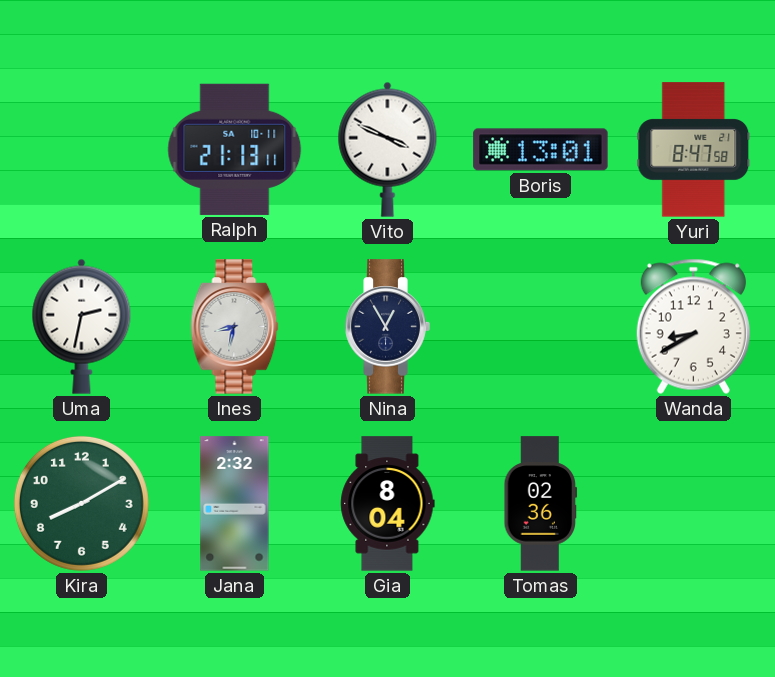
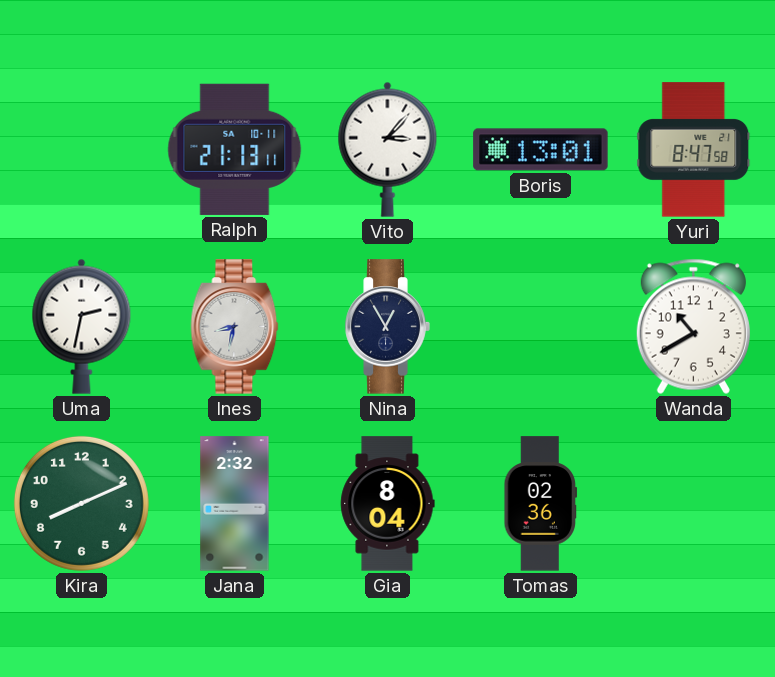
Vito: 3:49 -> 3:07
Wanda: 8:40 -> 10:40
Kira: 8:10 -> 8:11
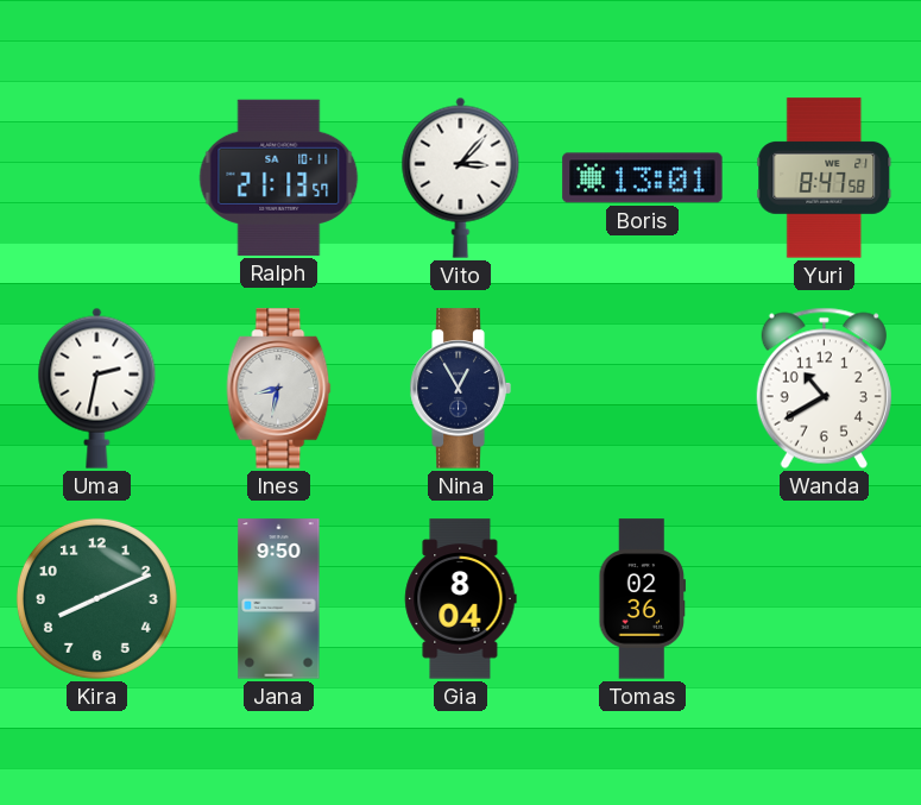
Ralph: 21:13:11 -> 21:13:57
Jana: 2:32 -> 9:50
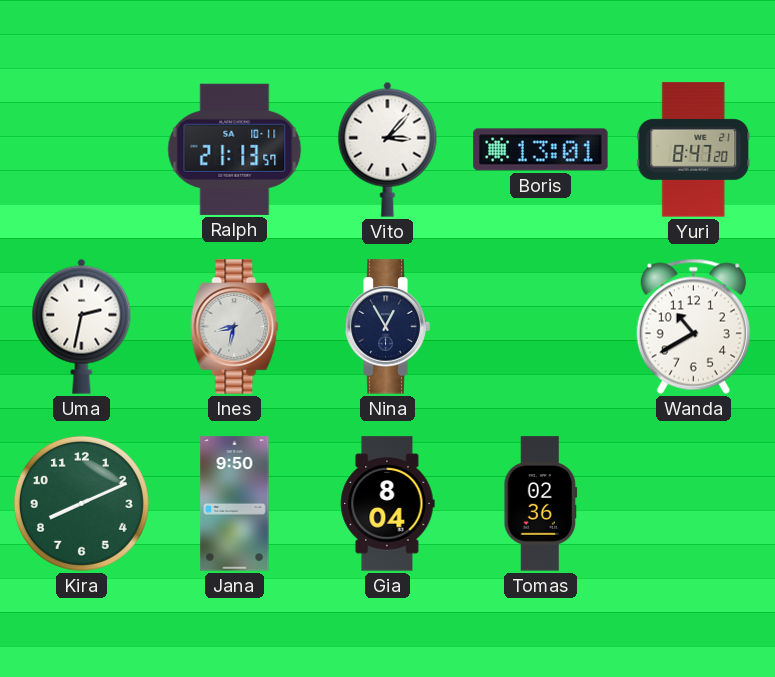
Yuri: 8:47:58 -> 8:47:20
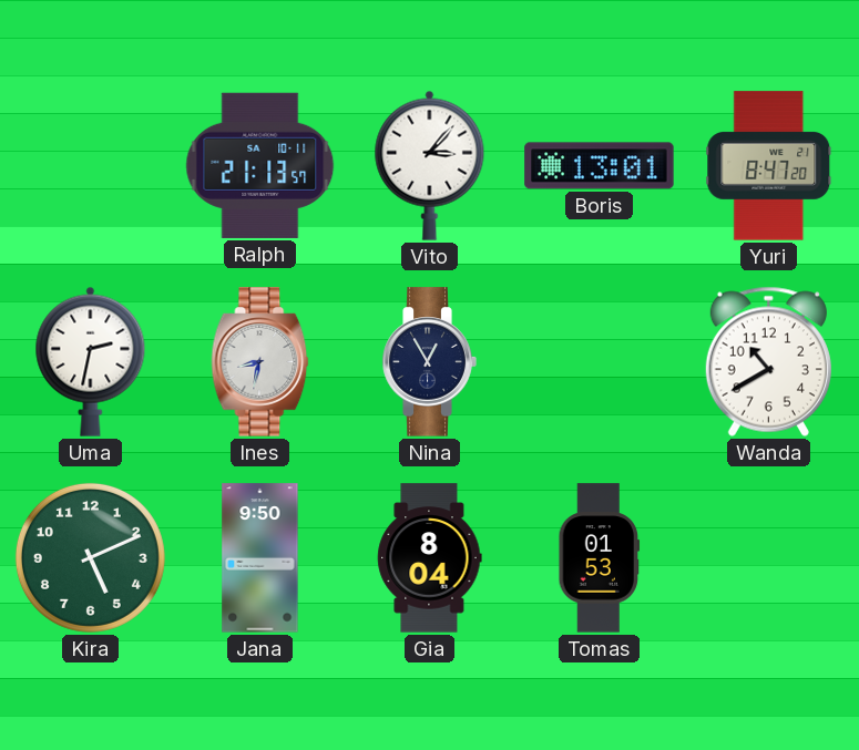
Kira: 8:11 -> 5:11
Tomas: 02:36 -> 01:53
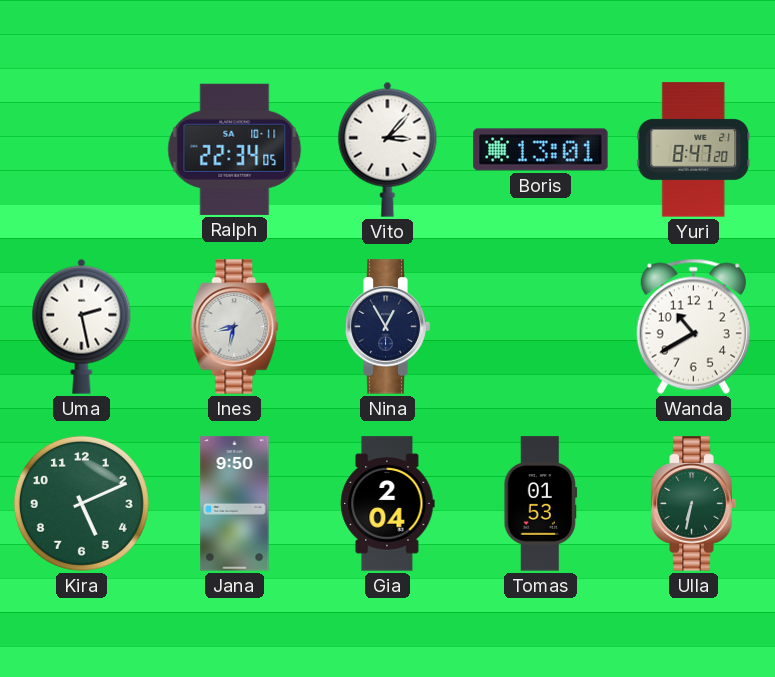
Ralph: 21:13 -> 22:34
Uma: 2:32 -> 2:28
Gia: 8:04 -> 2:04
Ulla: none -> 6:32
